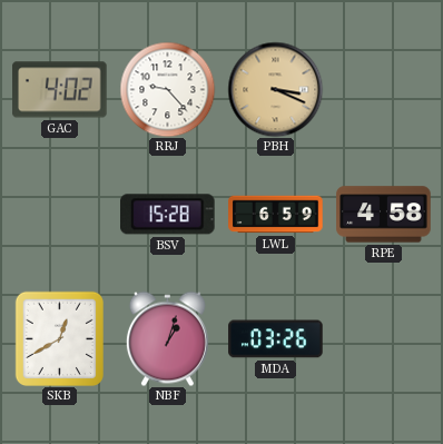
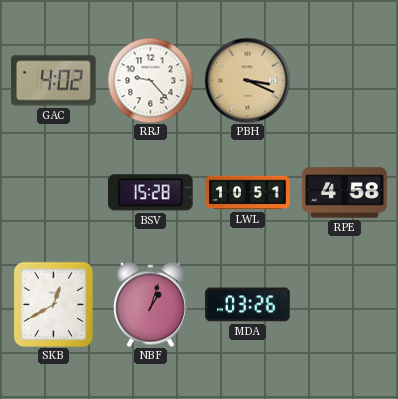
LWL: 6:59 -> 10:51
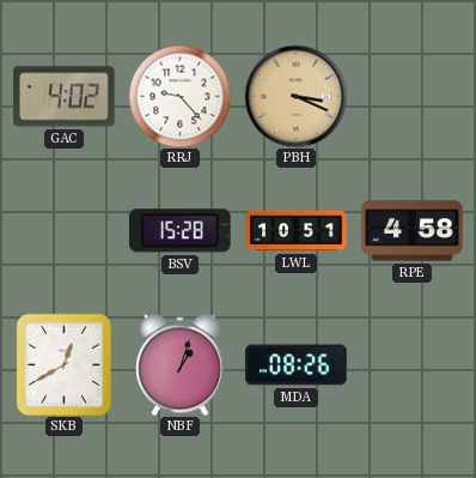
MDA: 03:26 -> 08:26
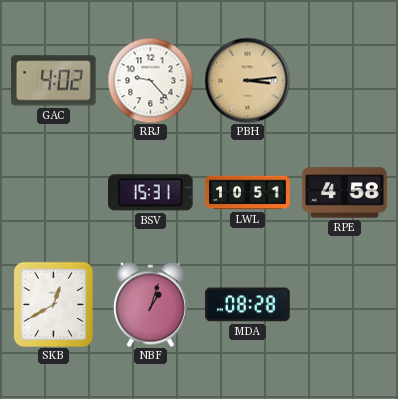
PBH: 3:19 -> 3:14
BSV: 15:28 -> 15:31
MDA: 08:26 -> 08:28
